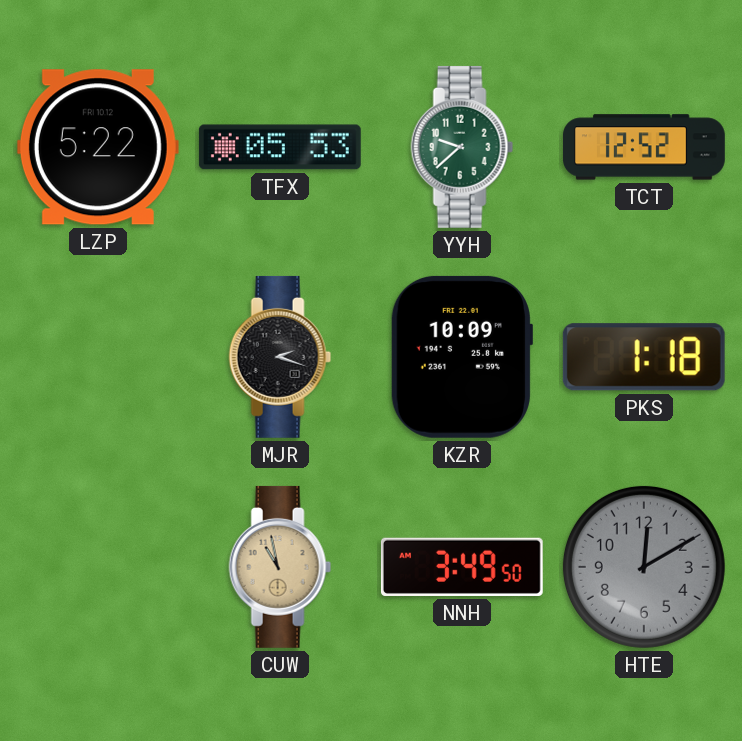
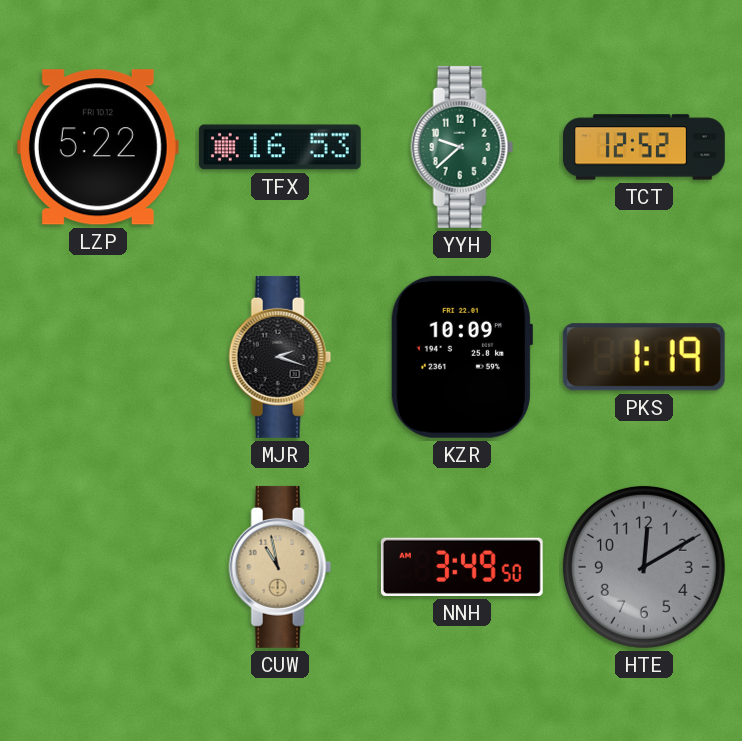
TFX: 05:53 -> 16:53
PKS: 1:18 -> 1:19
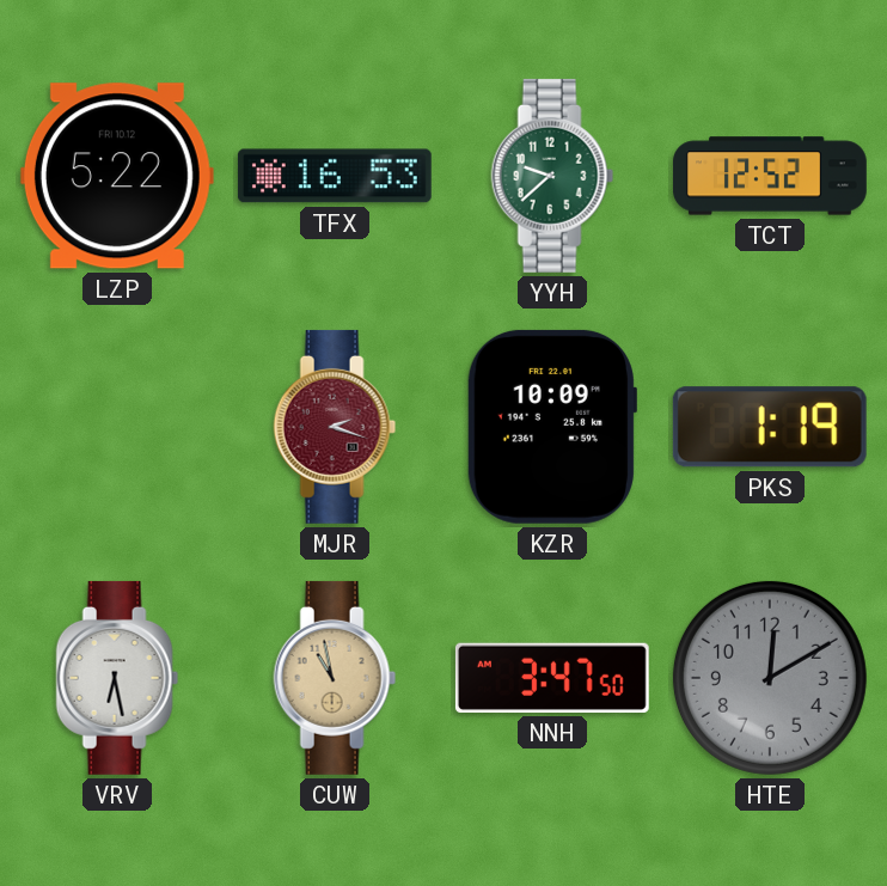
MJR dial: black -> burgundy
VRV: none -> 6:28
NNH: 3:49 -> 3:47
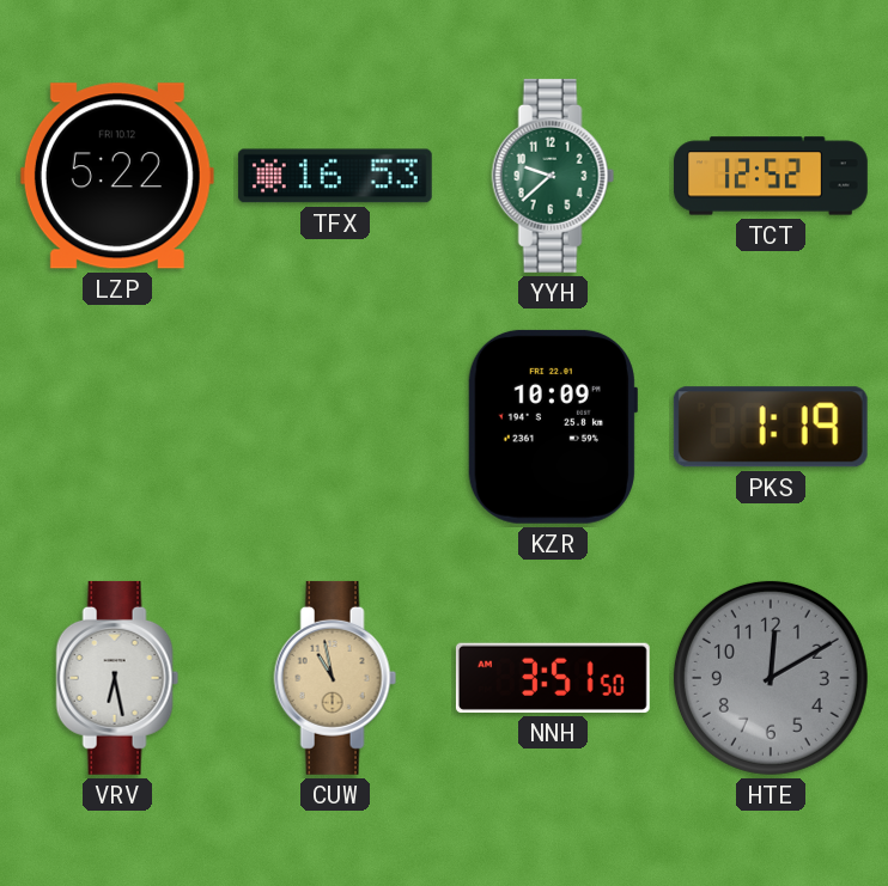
MJR: 2:18 -> none
NNH: 3:47 -> 3:51
